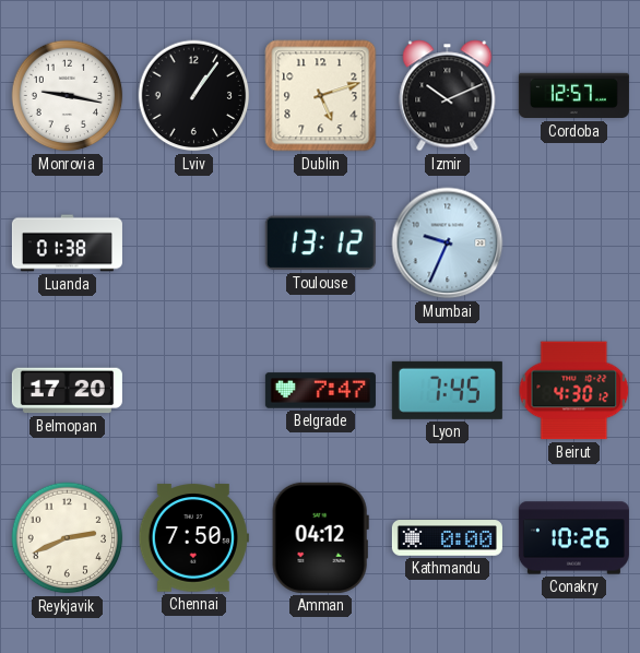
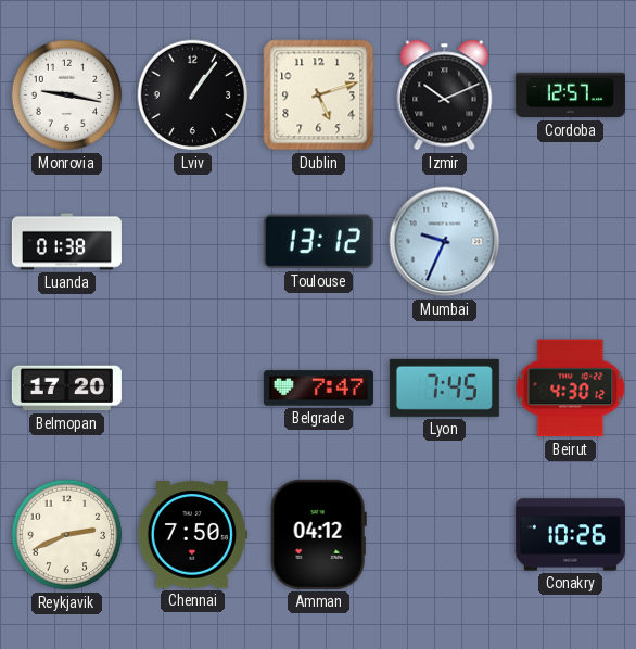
Kathmandu: 0:00 -> none
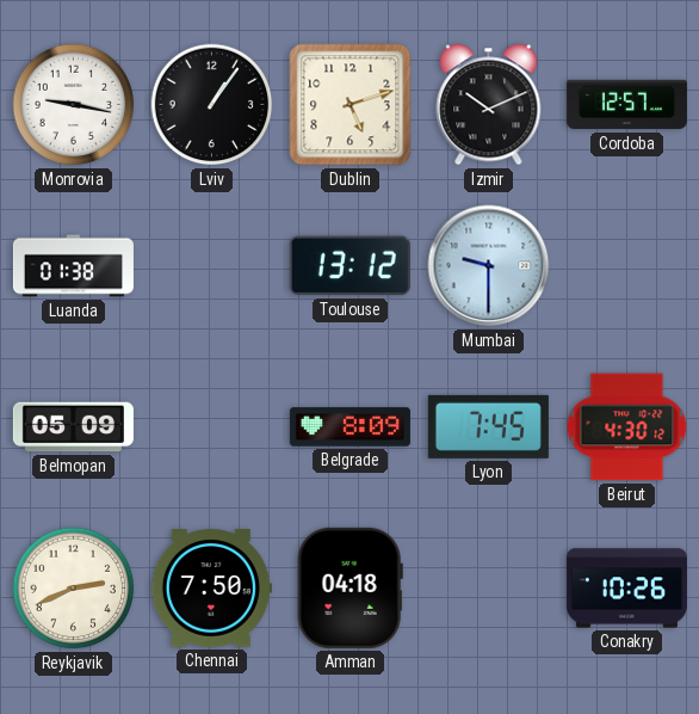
Mumbai: 9:34 -> 9:30
Belmopan: 17:20 -> 05:09
Belgrade: 7:47 -> 8:09
Amman: 04:12 -> 04:18
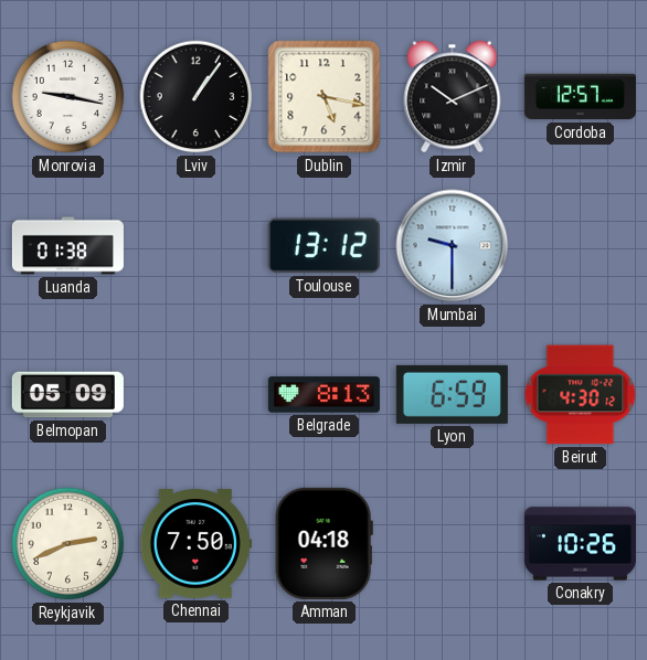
Dublin: 5:12 -> 5:17
Belgrade: 8:09 -> 8:13
Lyon: 7:45 -> 6:59
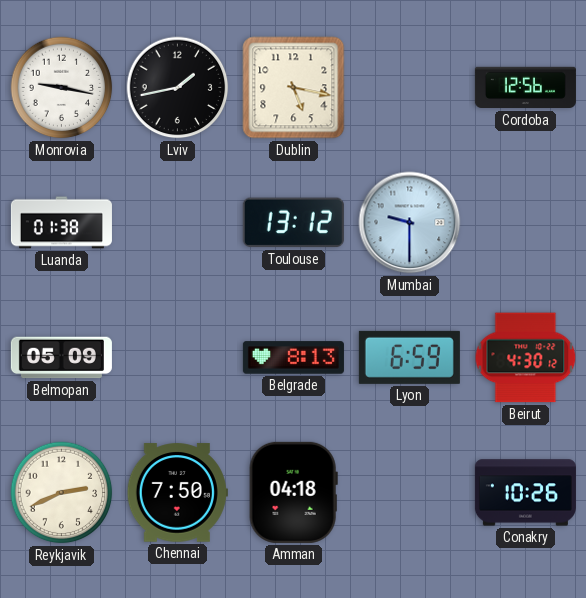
Lviv: 1:06 -> 1:43
Izmir: 10:11 -> none
Cordoba: 12:57 -> 12:56
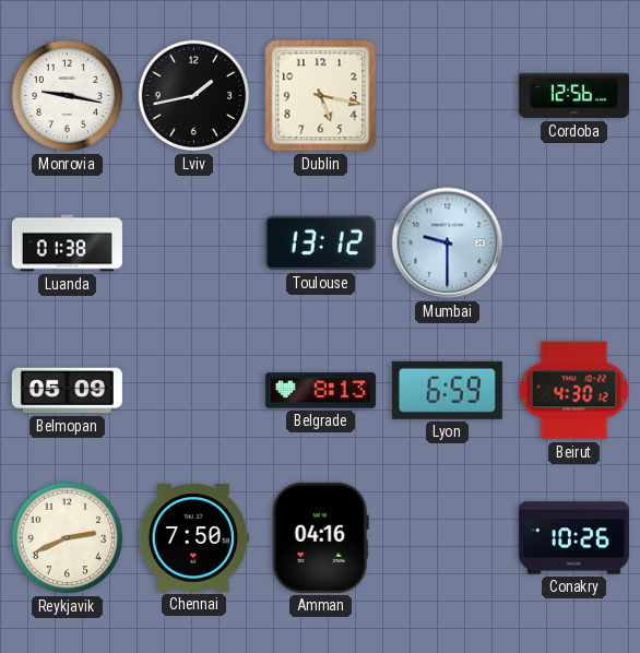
Amman: 04:18 -> 04:16
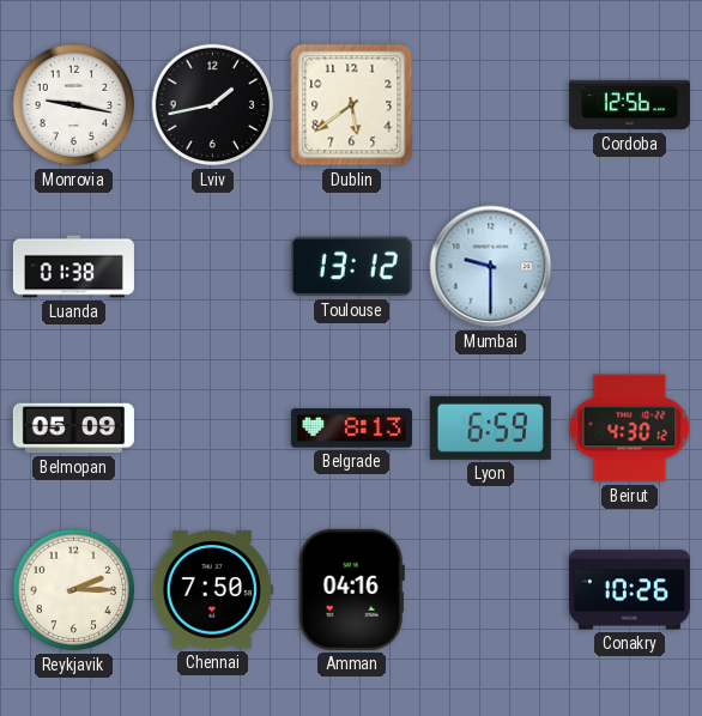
Dublin: 5:17 -> 5:39
Reykjavik: 2:41 -> 2:15
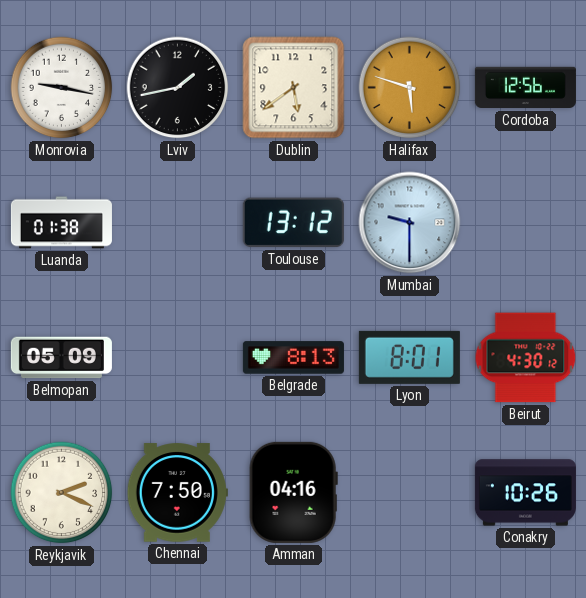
Halifax: none -> 5:48
Lyon: 6:59 -> 8:01
Reykjavik: 2:15 -> 2:19
